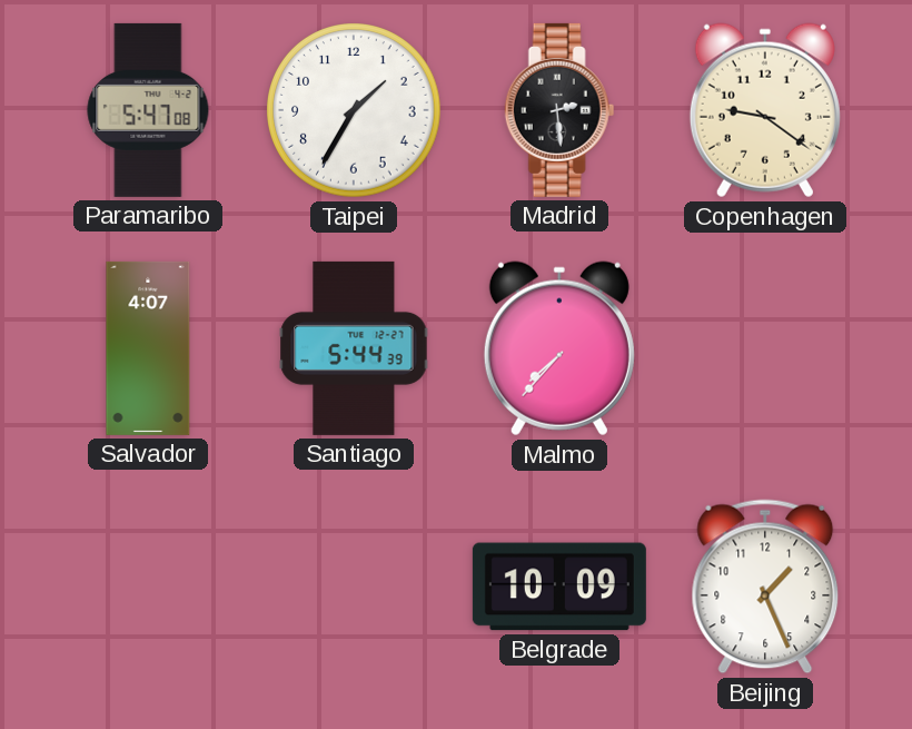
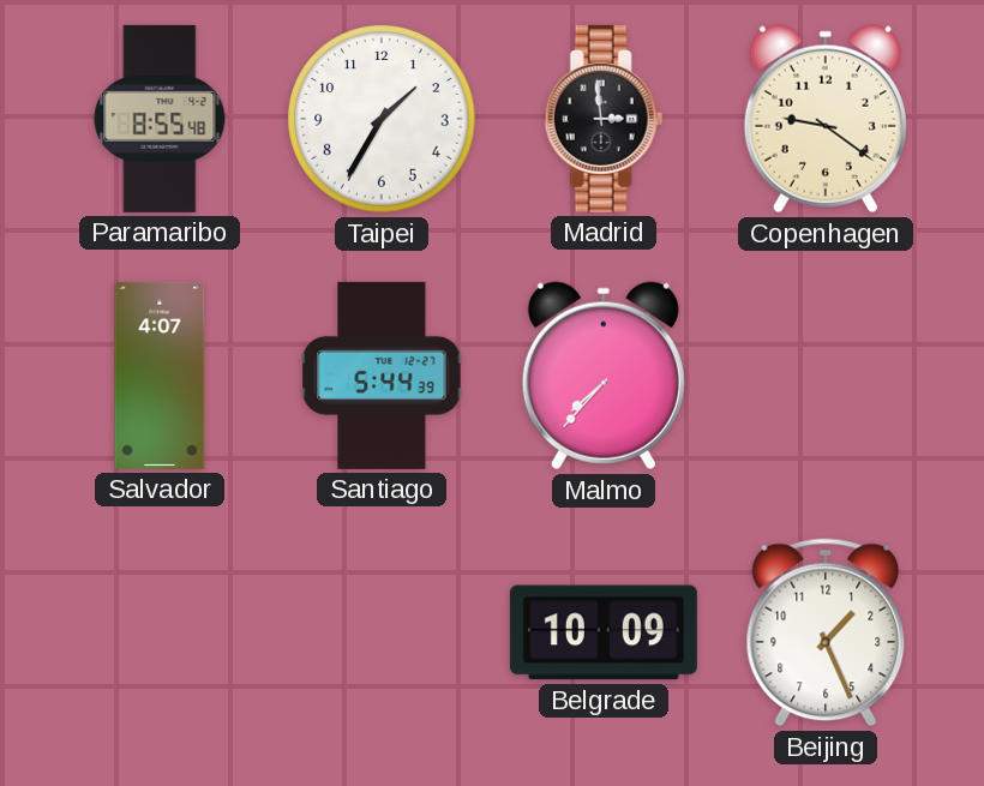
Paramaribo: 5:47 -> 8:55
Madrid: 2:29 -> 2:59
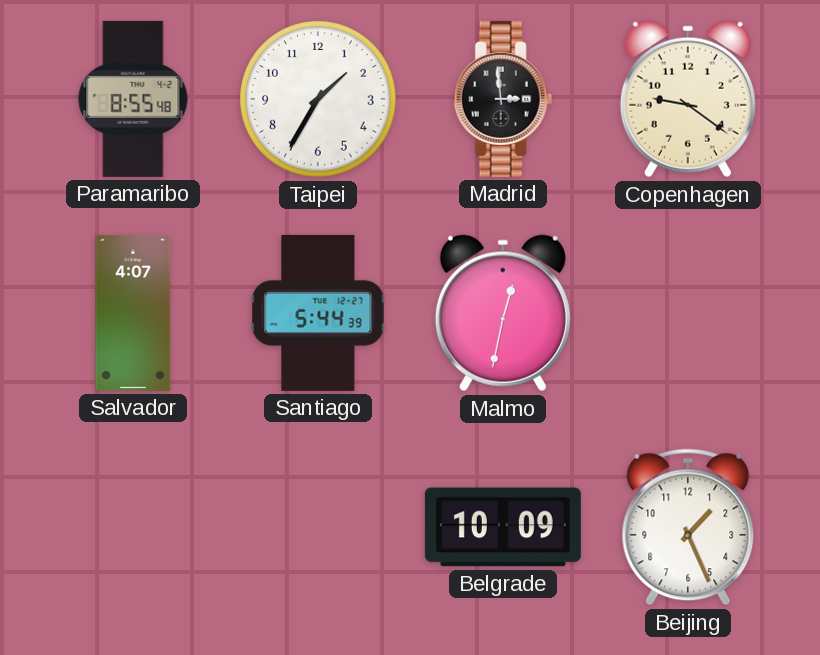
Malmo: 7:37 -> 12:32
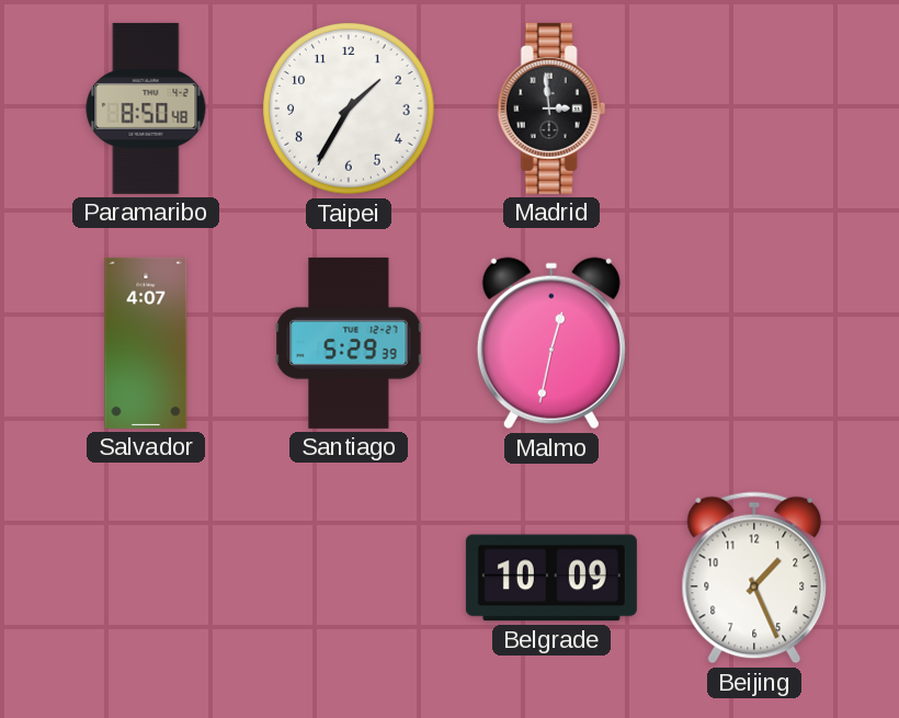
Paramaribo: 8:55 -> 8:50
Copenhagen: 9:21 -> none
Santiago: 5:44 -> 5:29
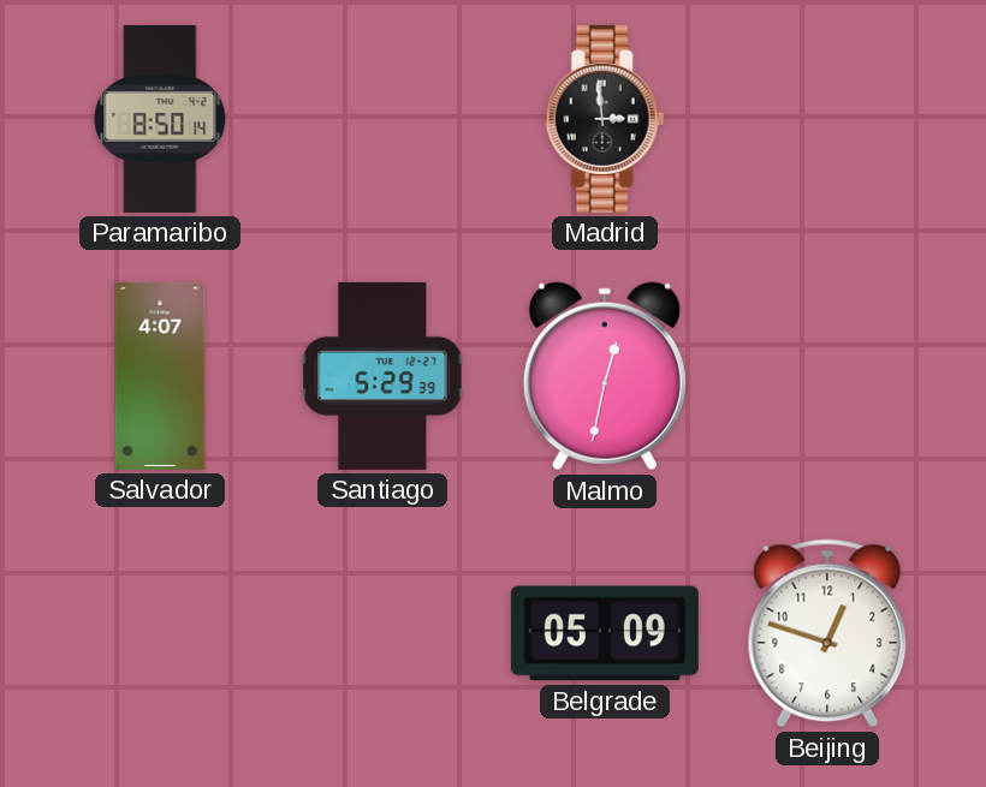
Paramaribo: 8:50:48 -> 8:50:14
Taipei: 1:35 -> none
Belgrade: 10:09 -> 05:09
Beijing: 1:26 -> 12:48
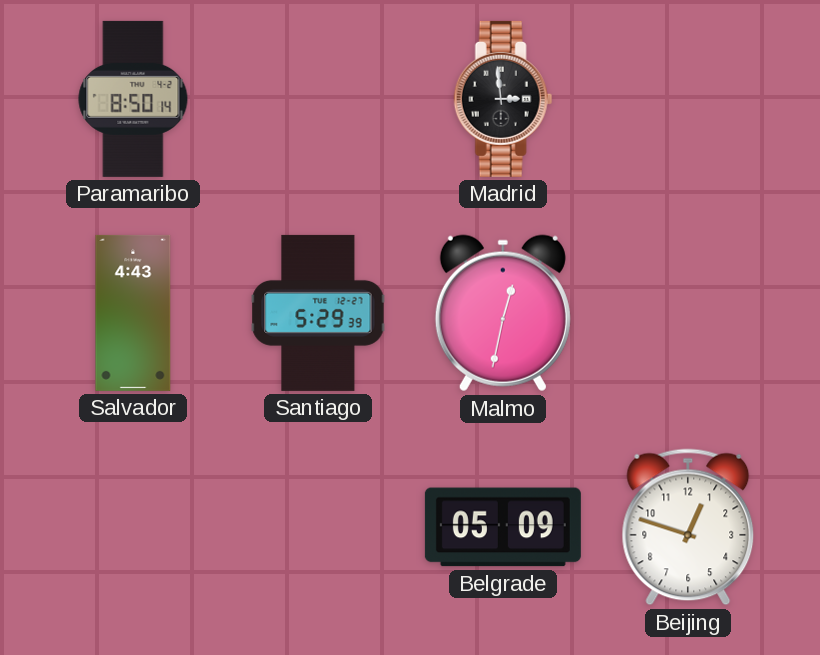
Salvador: 4:07 -> 4:43
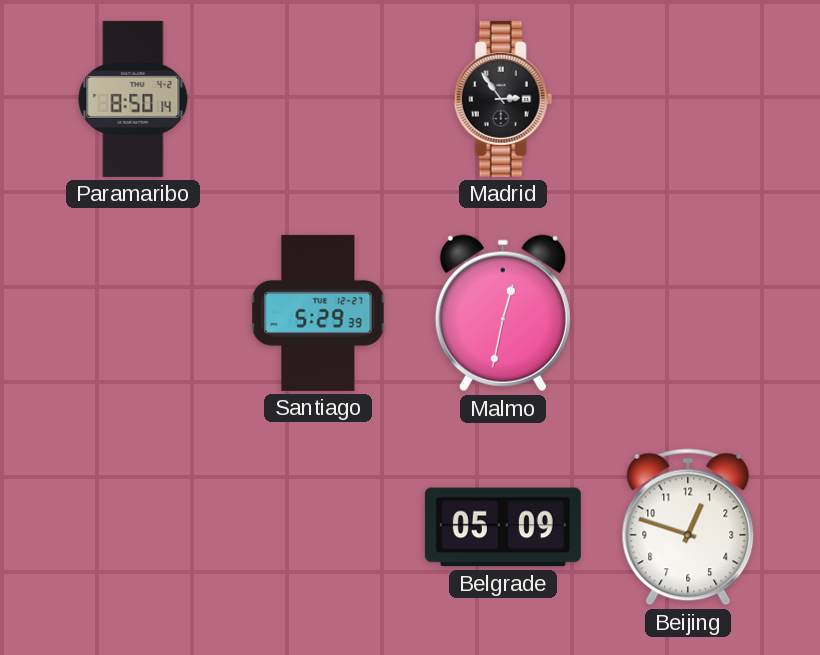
Madrid: 2:59 -> 2:54
Salvador: 4:43 -> none
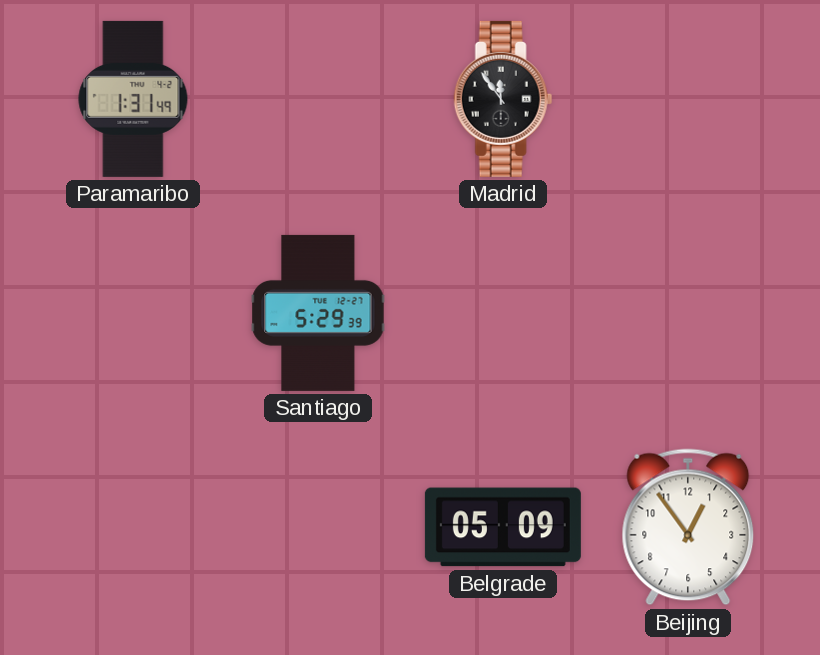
Paramaribo: 8:50 -> 1:31
Madrid: 2:54 -> 11:54
Malmo: 12:32 -> none
Beijing: 12:48 -> 12:54
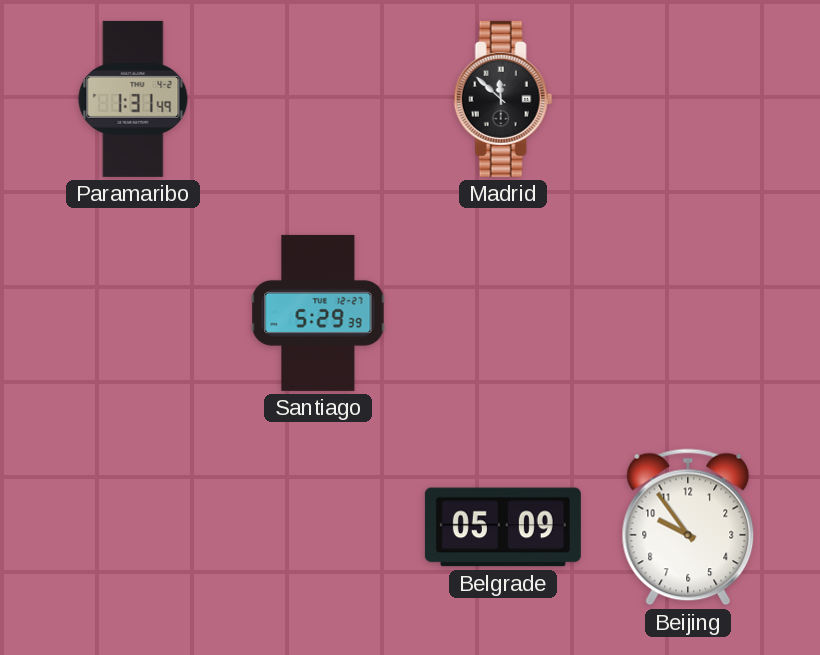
Madrid: 11:54 -> 11:52
Beijing: 12:54 -> 9:54
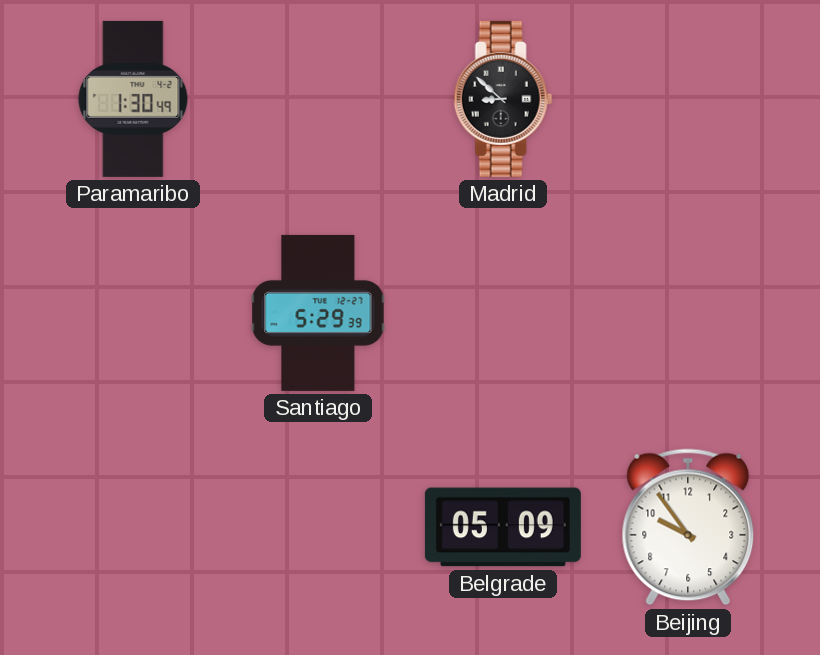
Paramaribo: 1:31 -> 1:30
Madrid: 11:52 -> 8:52
